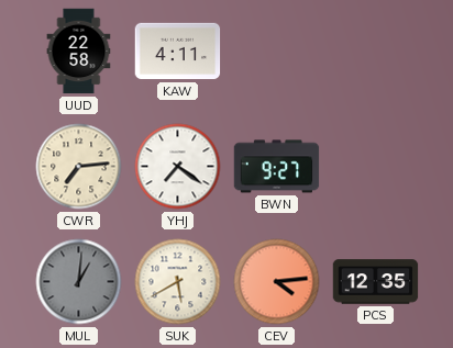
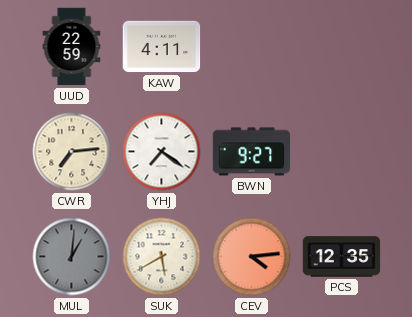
UUD: 22:58 -> 22:59
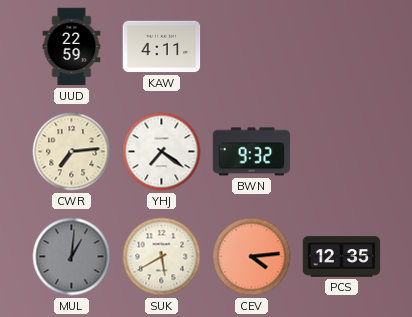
BWN: 9:27 -> 9:32
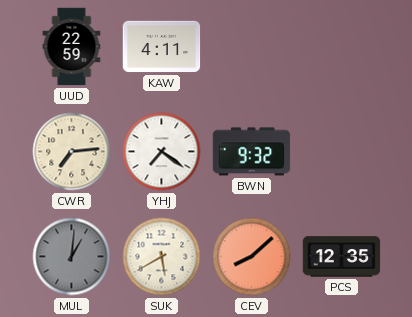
CEV: 4:14 -> 8:08
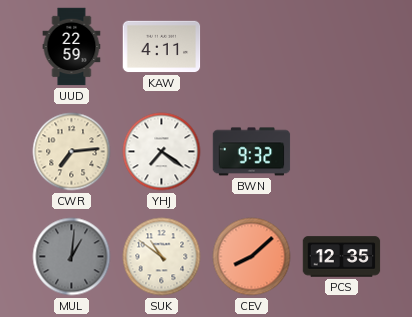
SUK: 5:40 -> 10:51
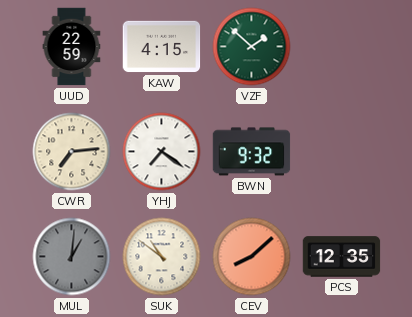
KAW: 4:11 -> 4:15
VZF: none -> 1:52
